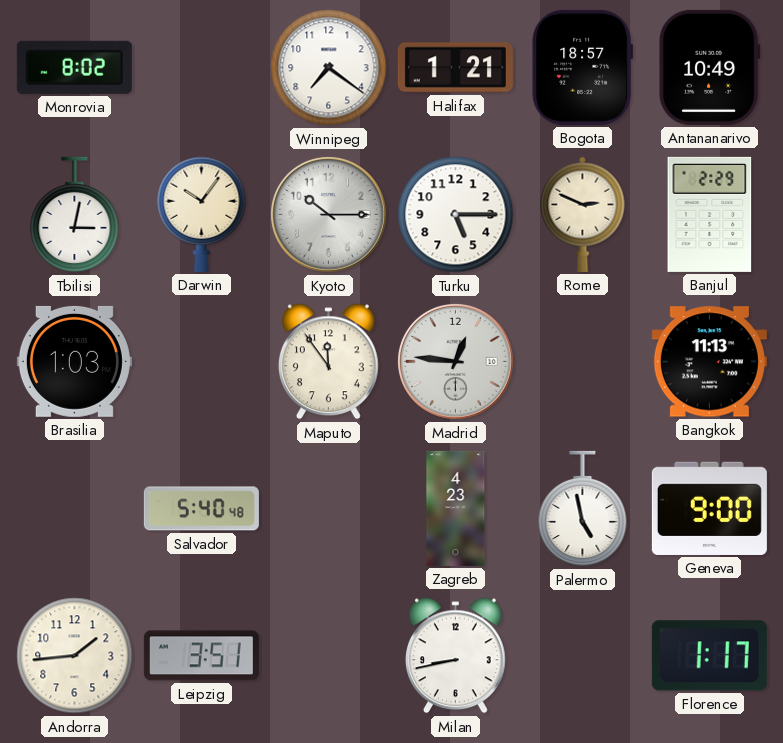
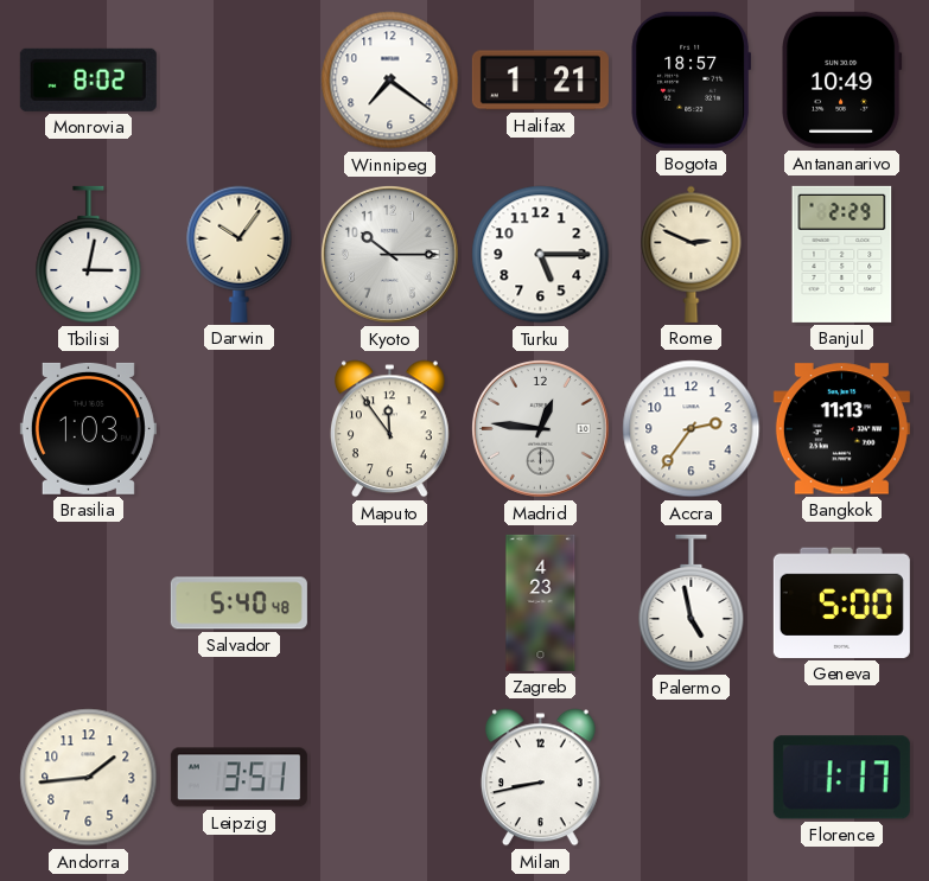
Accra: none -> 2:36
Geneva: 9:00 -> 5:00
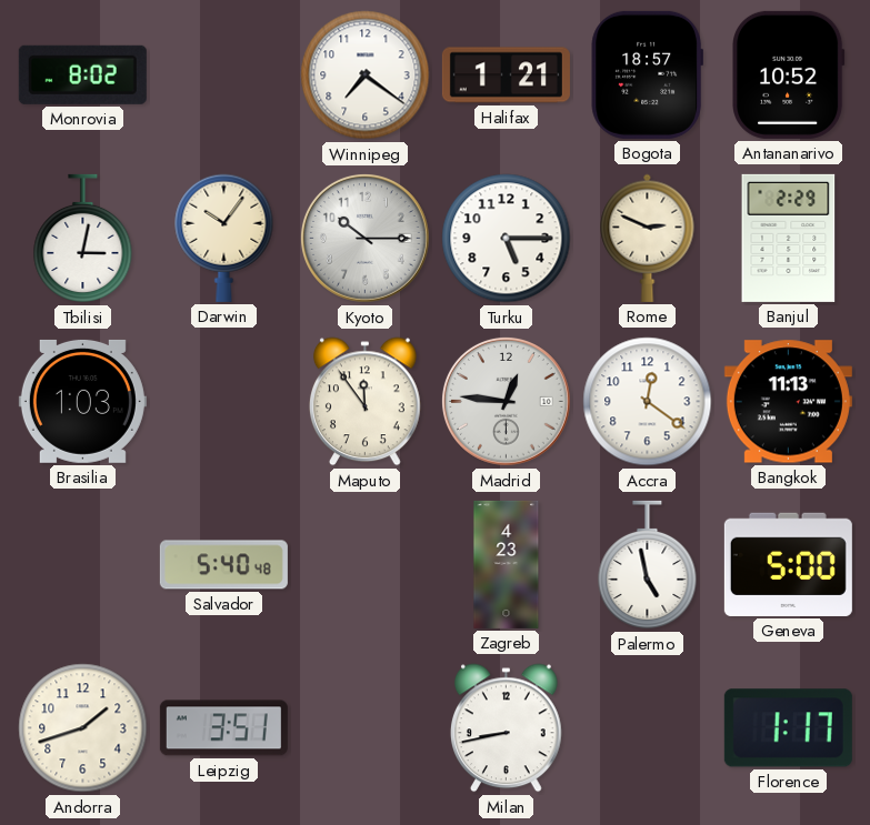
Antananarivo: 10:49 -> 10:52
Accra: 2:36 -> 12:21
Andorra: 1:44 -> 1:42
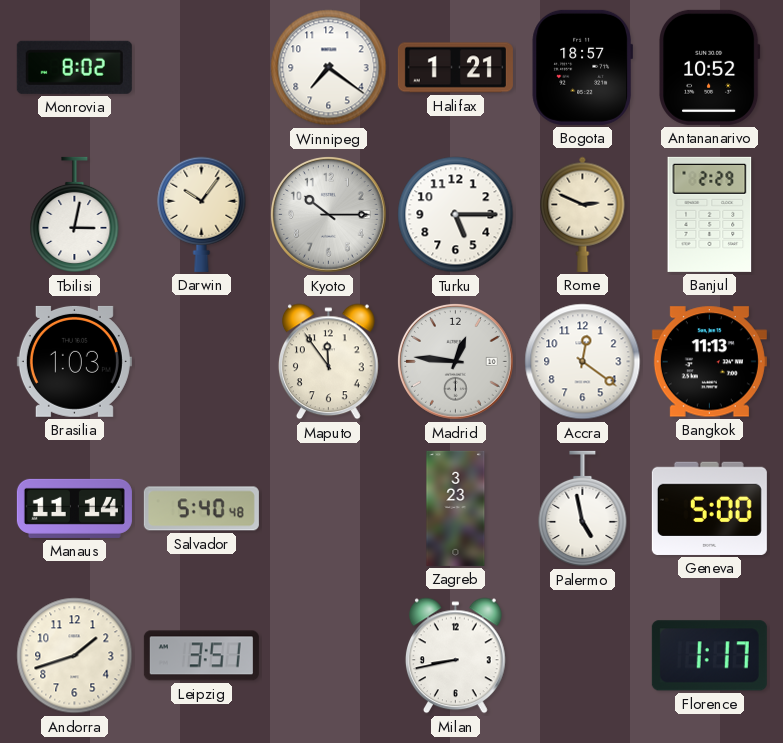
Manaus: none -> 11:14
Zagreb: 4:23 -> 3:23
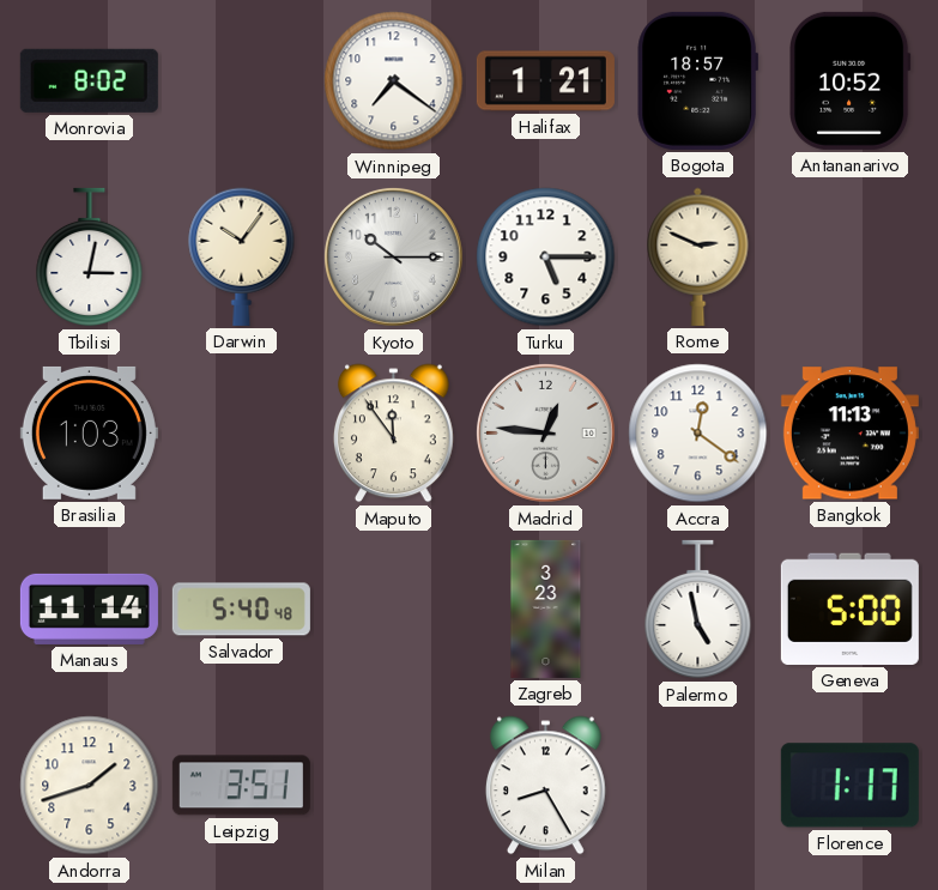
Banjul: 2:29 -> none
Milan: 8:43 -> 8:25
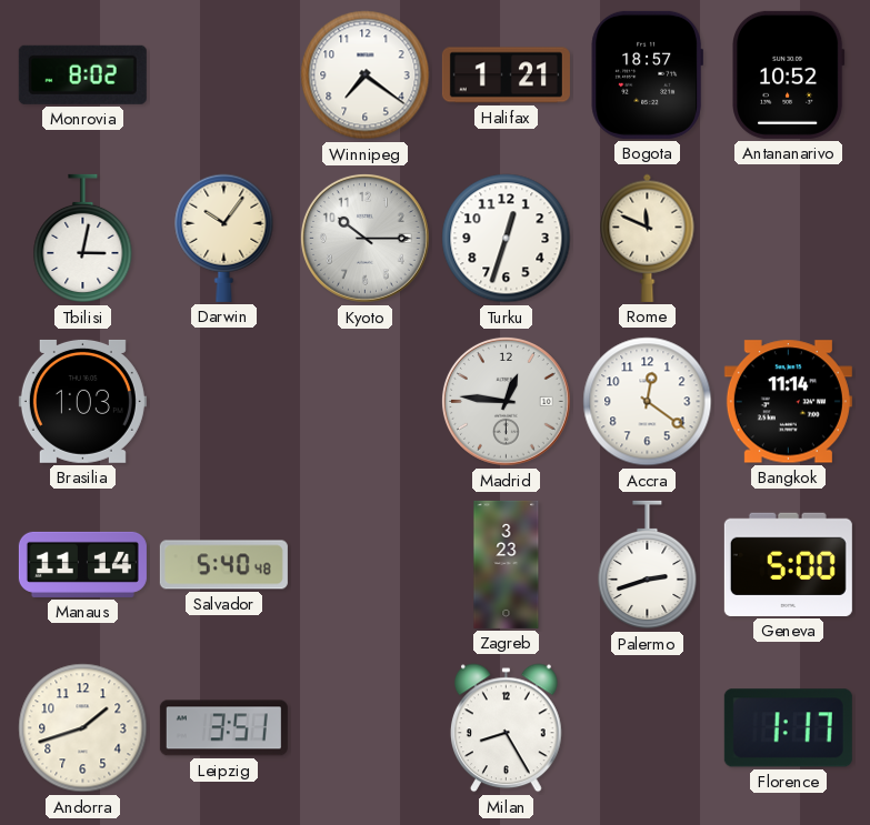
Turku: 5:15 -> 12:33
Rome: 2:49 -> 11:49
Maputo: 11:54 -> none
Bangkok: 11:13 -> 11:14
Palermo: 4:58 -> 2:42
